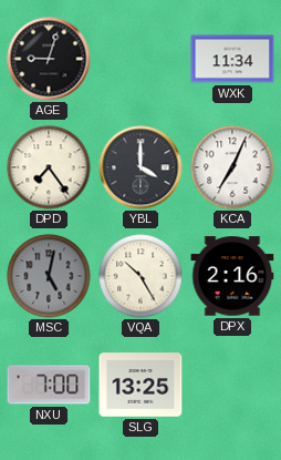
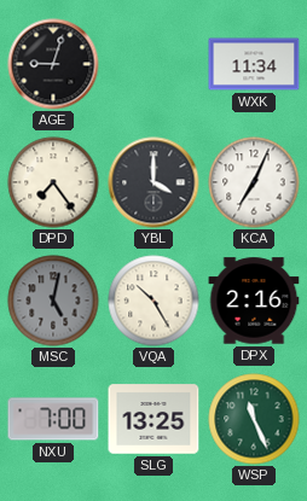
WSP: none -> 11:26
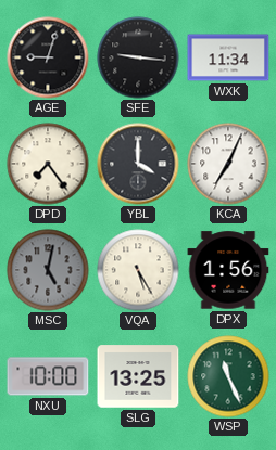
SFE: none -> 9:16
VQA: 10:25 -> 5:25
DPX: 2:16 -> 1:56
NXU: 7:00 -> 10:00
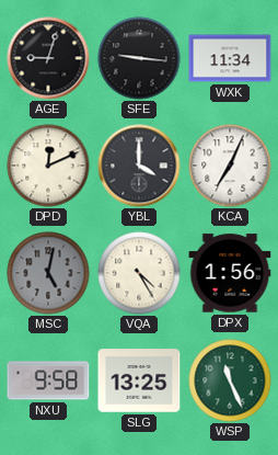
DPD: 7:24 -> 12:11
VQA: 5:25 -> 4:25
NXU: 10:00 -> 9:58
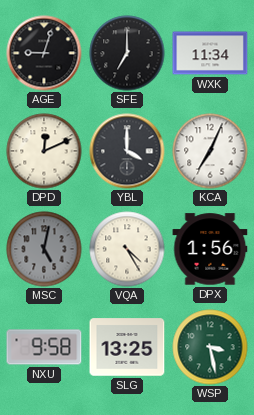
SFE: 9:16 -> 7:00
WSP: 11:26 -> 3:28
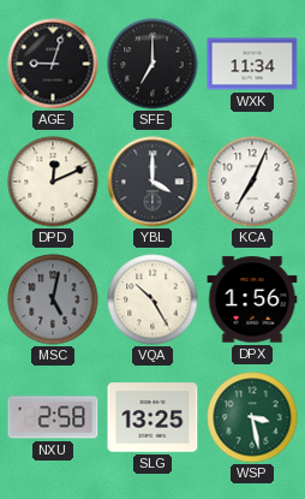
VQA: 4:25 -> 10:25
NXU: 9:58 -> 2:58
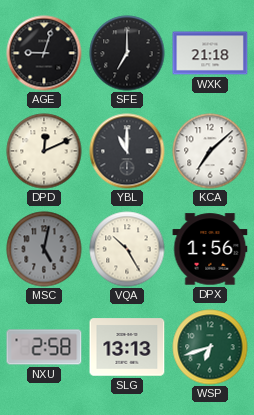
WXK: 11:34 -> 21:18
YBL: 4:00 -> 11:00
KCA: 7:04 -> 7:08
SLG: 13:25 -> 13:13
WSP: 3:28 -> 6:42
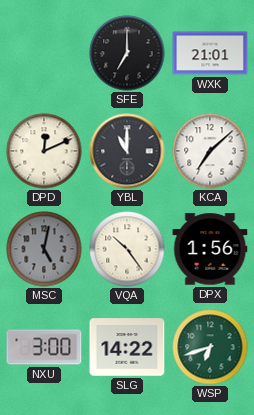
AGE: 9:03 -> none
WXK: 21:18 -> 21:01
VQA: 10:25 -> 10:24
NXU: 2:58 -> 3:00
SLG: 13:13 -> 14:22
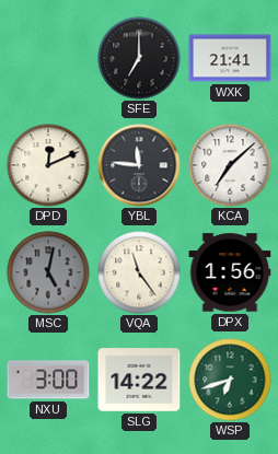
WXK: 21:01 -> 21:41
YBL: 11:00 -> 11:46
VQA: 10:24 -> 11:24
